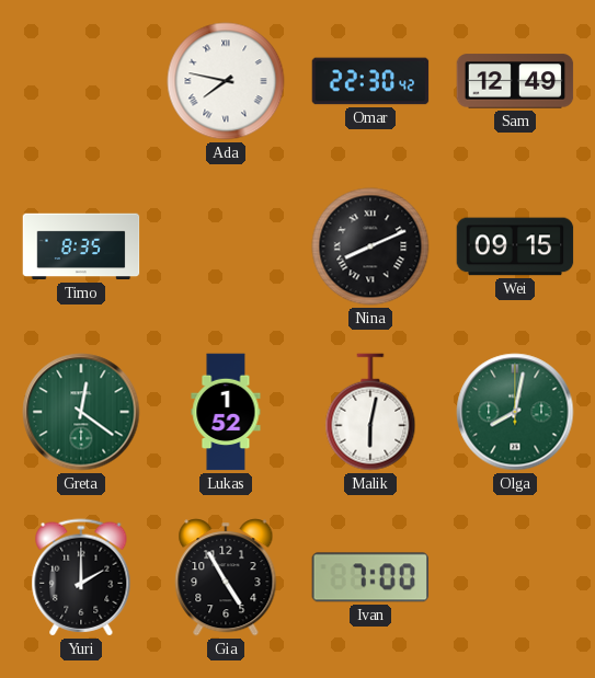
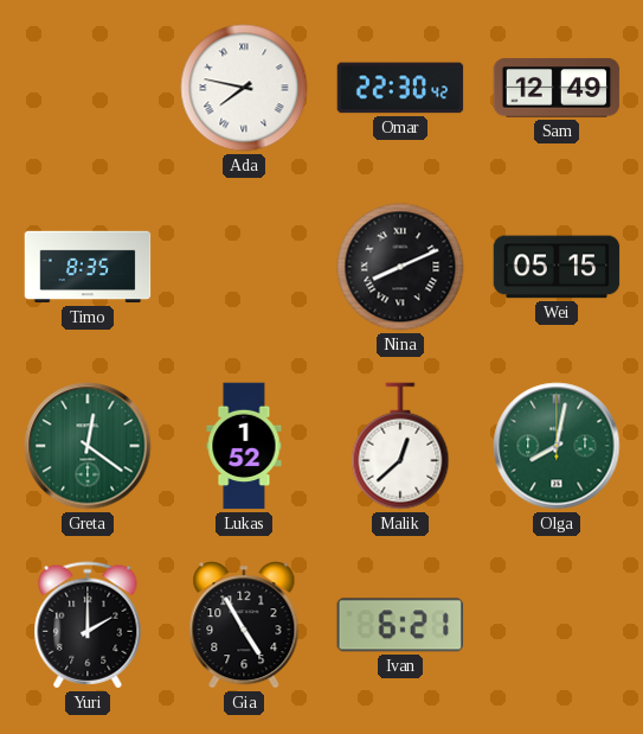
Wei: 09:15 -> 05:15
Malik: 6:02 -> 12:38
Ivan: 7:00 -> 6:21
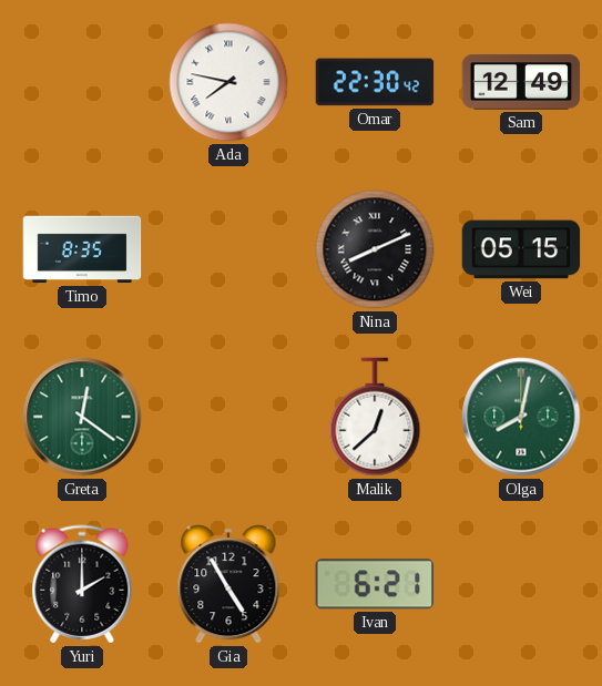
Lukas: 1:52 -> none
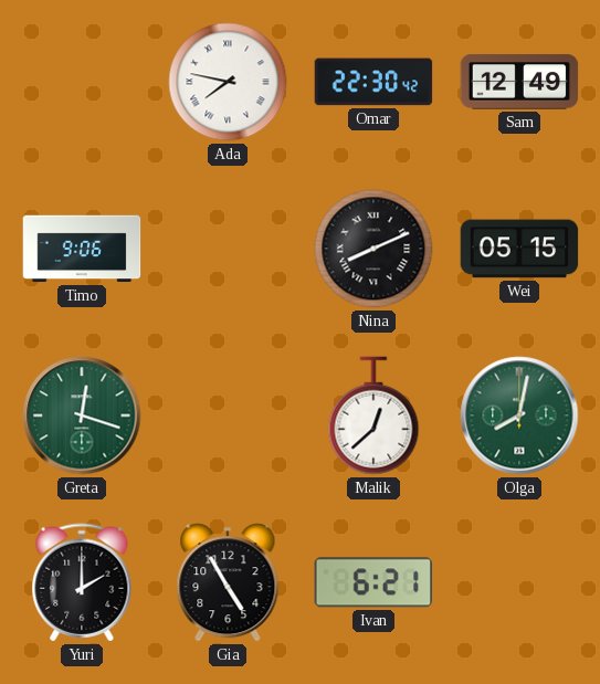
Timo: 8:35 -> 9:06
Greta: 12:21 -> 12:18
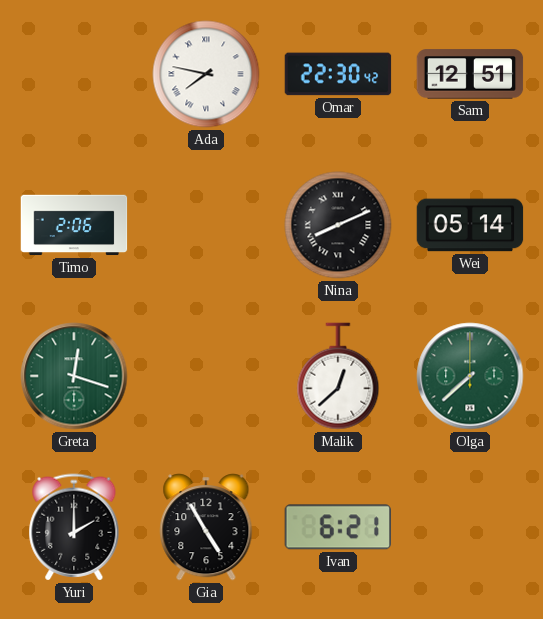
Sam: 12:49 -> 12:51
Timo: 9:06 -> 2:06
Wei: 05:15 -> 05:14
Olga: 8:02 -> 7:38
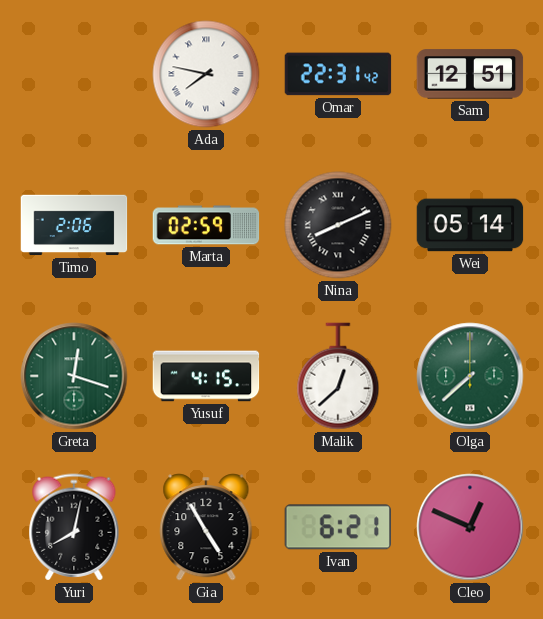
Omar: 22:30 -> 22:31
Marta: none -> 02:59
Yusuf: none -> 4:15
Yuri: 2:00 -> 8:02
Cleo: none -> 12:49
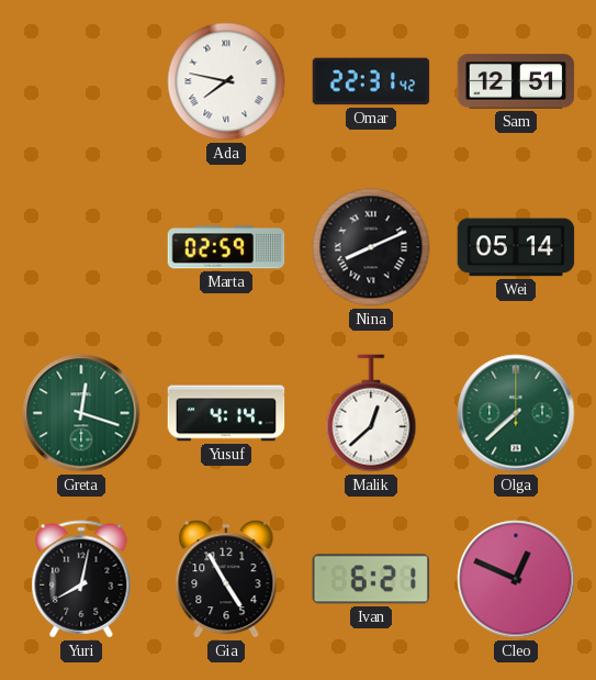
Timo: 2:06 -> none
Yusuf: 4:15 -> 4:14
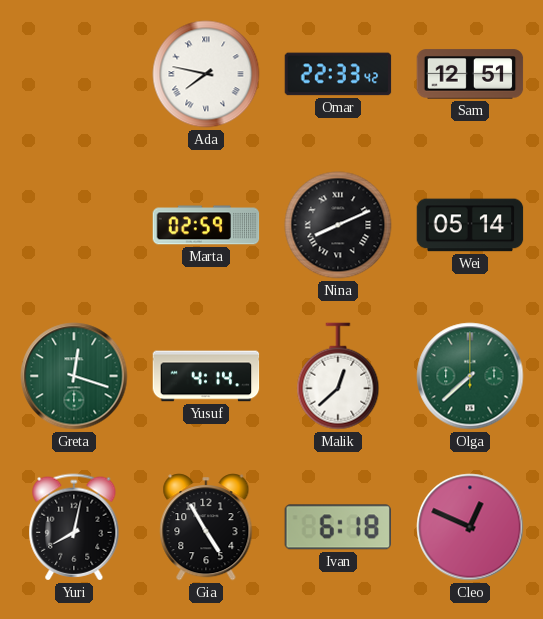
Omar: 22:31 -> 22:33
Ivan: 6:21 -> 6:18
